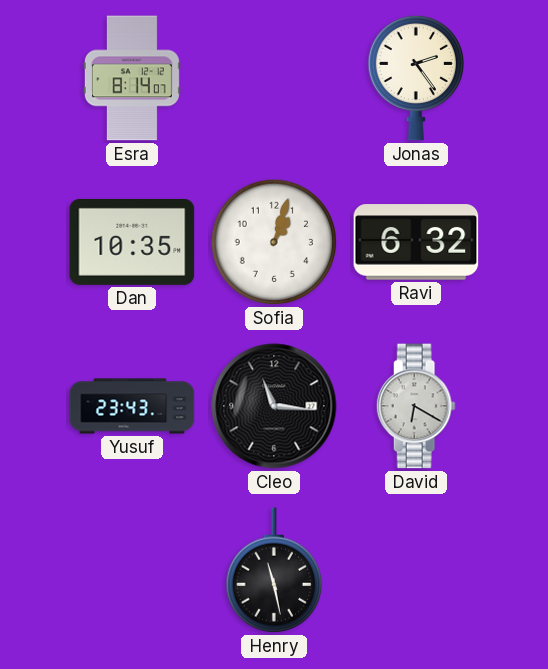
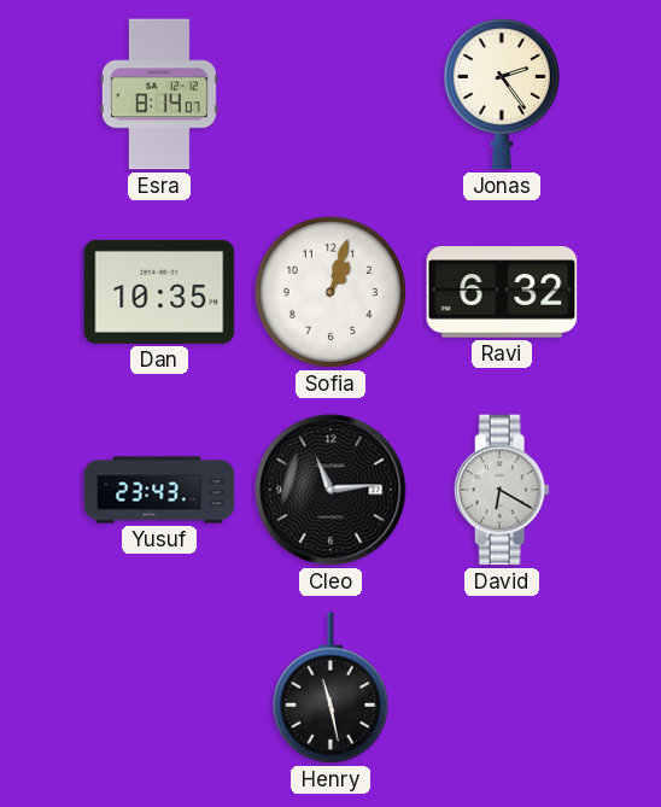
Cleo: 11:16 -> 11:14
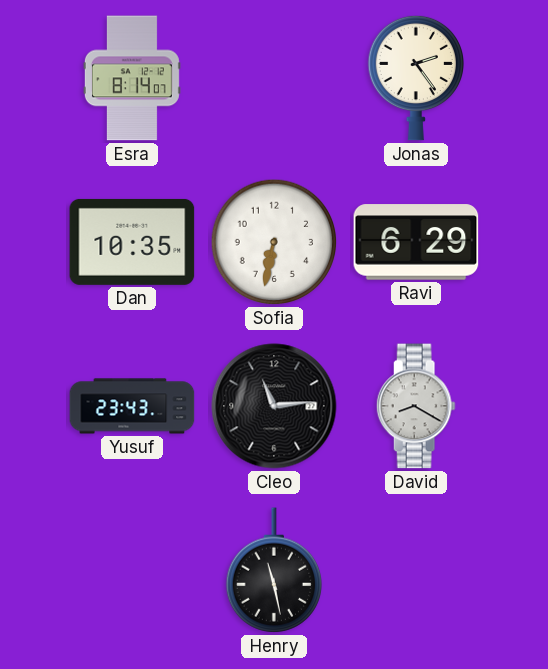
Sofia: 1:03 -> 6:32
Ravi: 6:32 -> 6:29
David: 6:20 -> 8:20
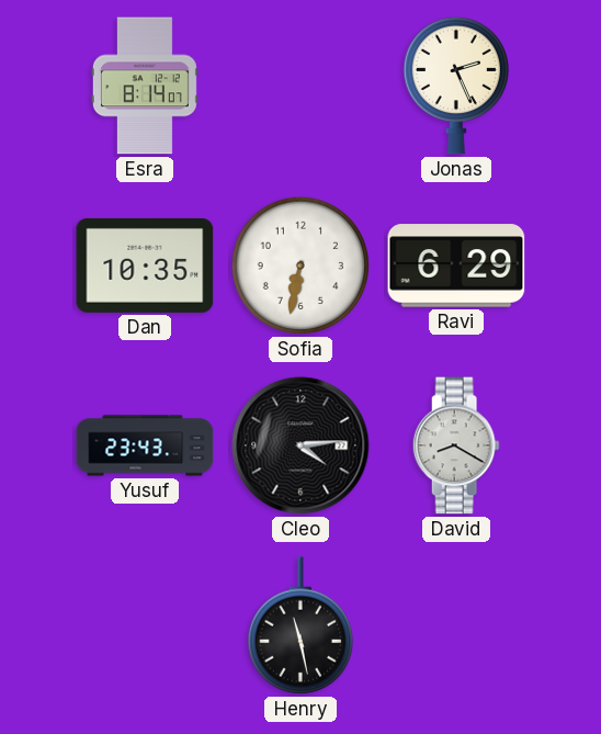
Jonas: 2:24 -> 2:26
Cleo: 11:14 -> 4:14
